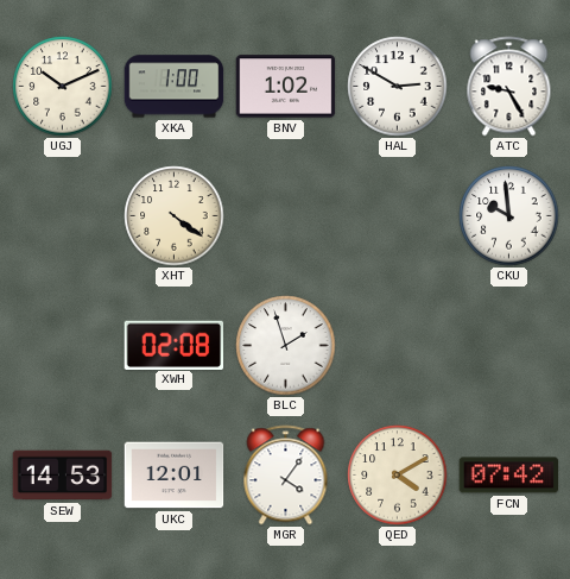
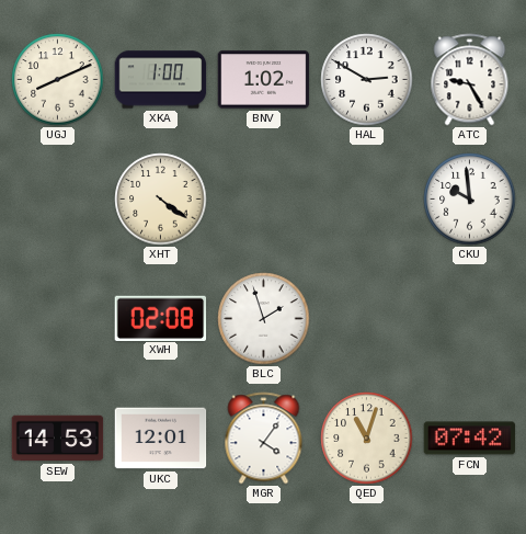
UGJ: 10:11 -> 8:11
QED: 4:10 -> 11:03
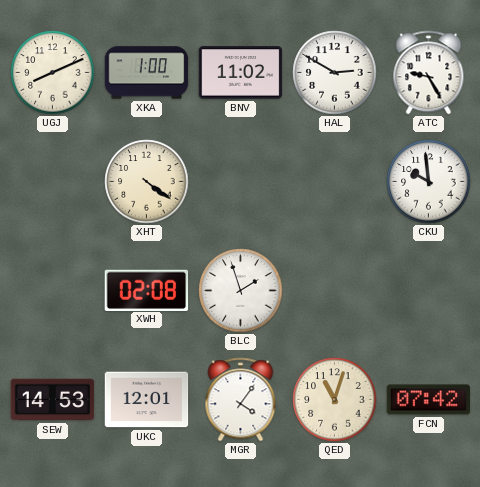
BNV: 1:02 -> 11:02
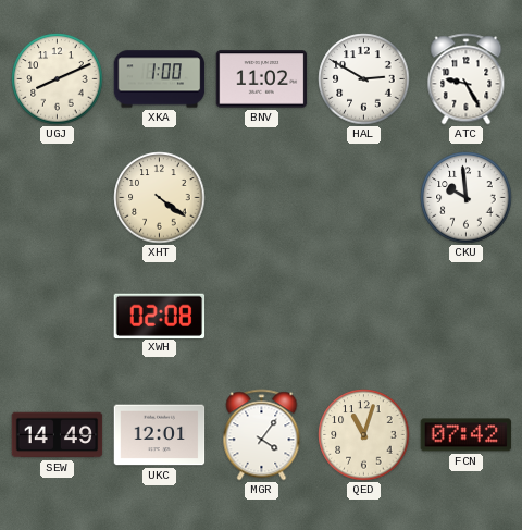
BLC: 1:57 -> none
SEW: 14:53 -> 14:49
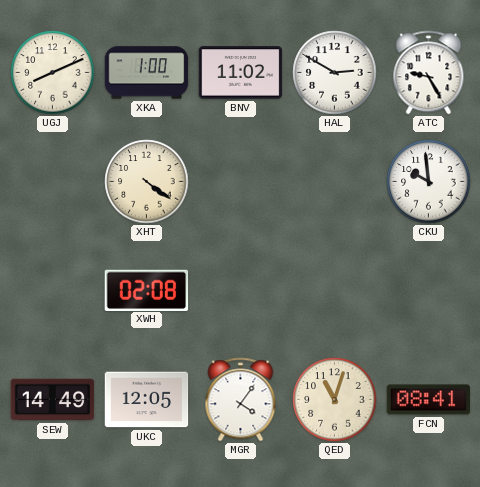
UKC: 12:01 -> 12:05
FCN: 07:42 -> 08:41
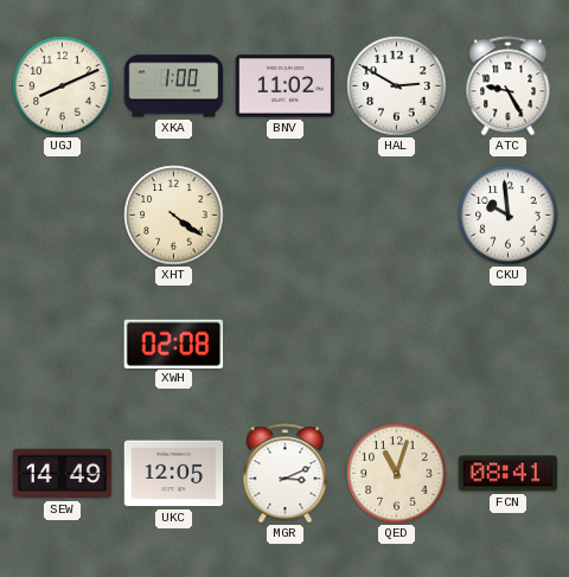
MGR: 4:06 -> 3:11
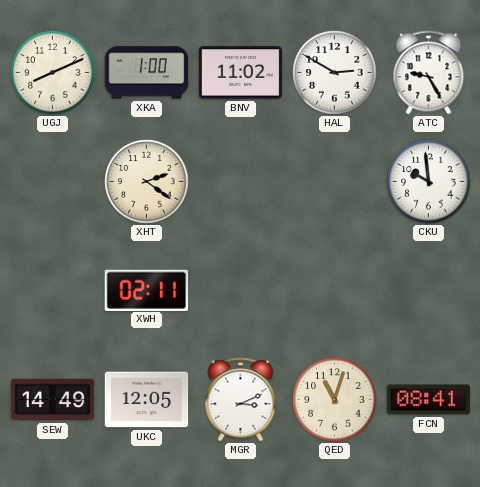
XHT: 4:21 -> 2:21
XWH: 02:08 -> 02:11
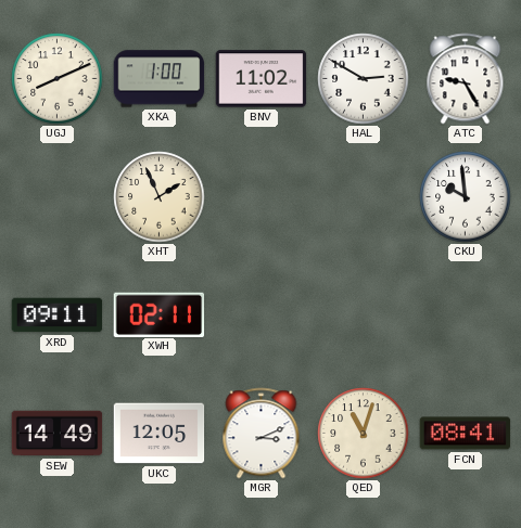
XHT: 2:21 -> 1:56
XRD: none -> 09:11
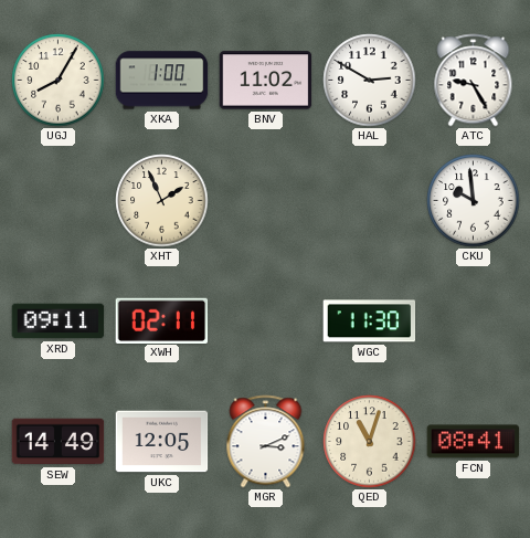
UGJ: 8:11 -> 8:05
WGC: none -> 11:30
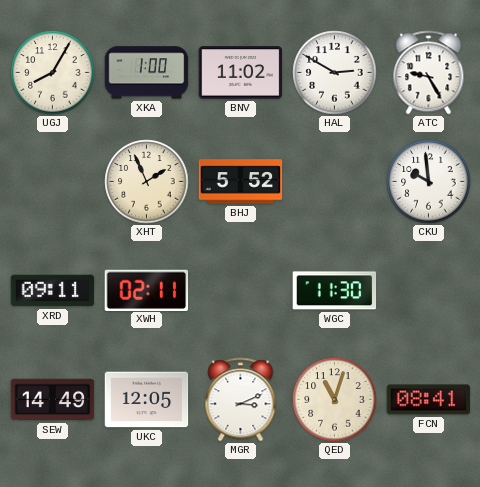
BHJ: none -> 5:52
